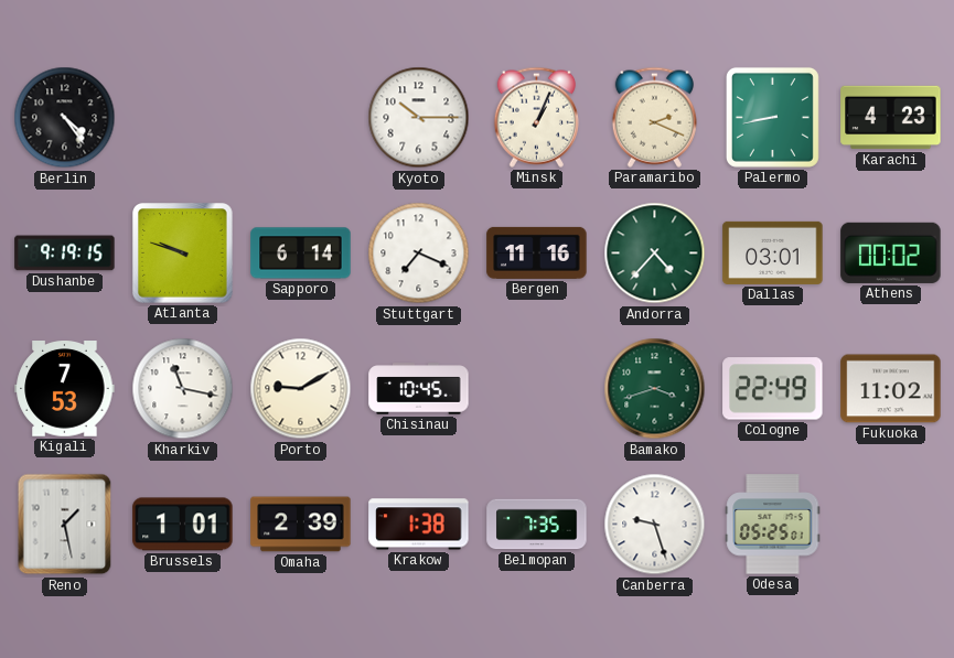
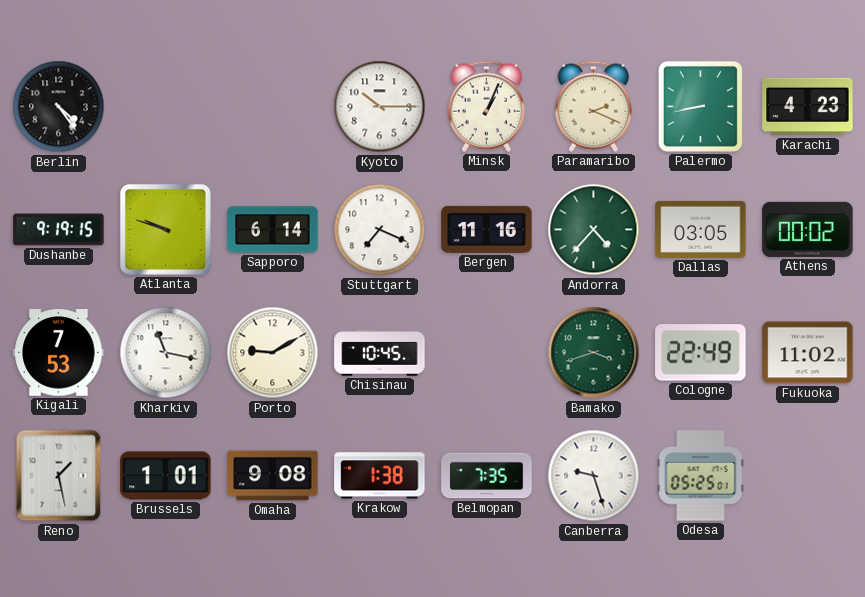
Dallas: 03:01 -> 03:05
Omaha: 2:39 -> 9:08
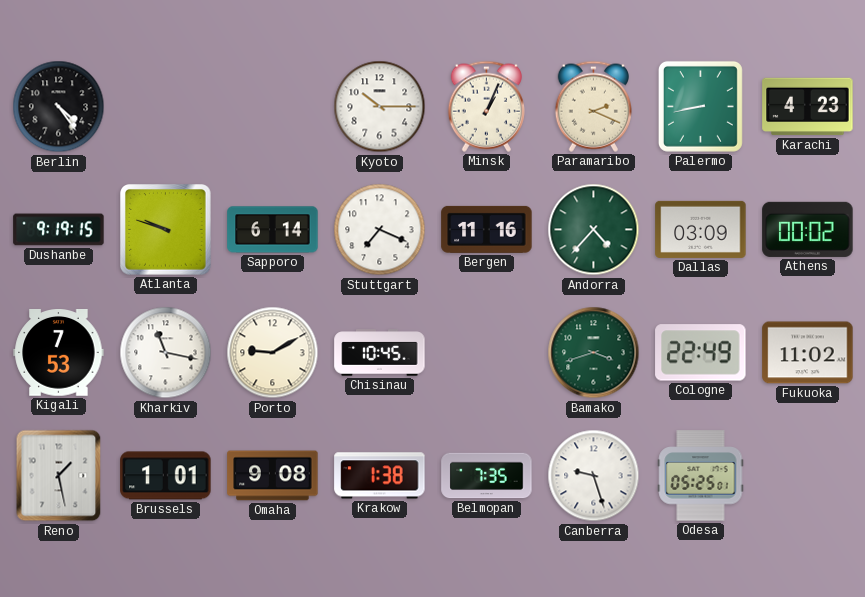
Dallas: 03:05 -> 03:09
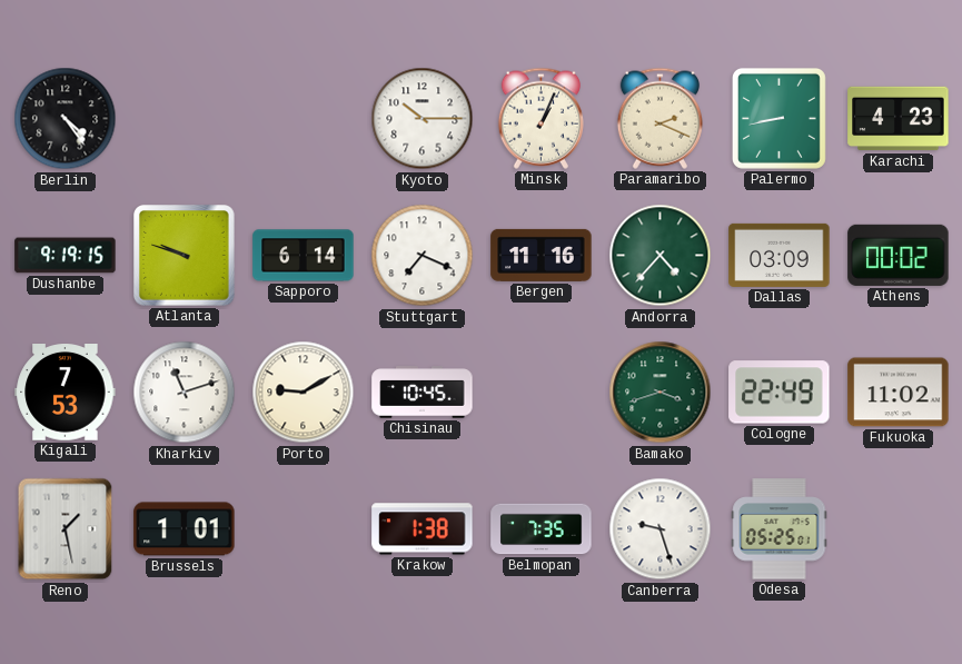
Kharkiv: 11:17 -> 11:12
Omaha: 9:08 -> none
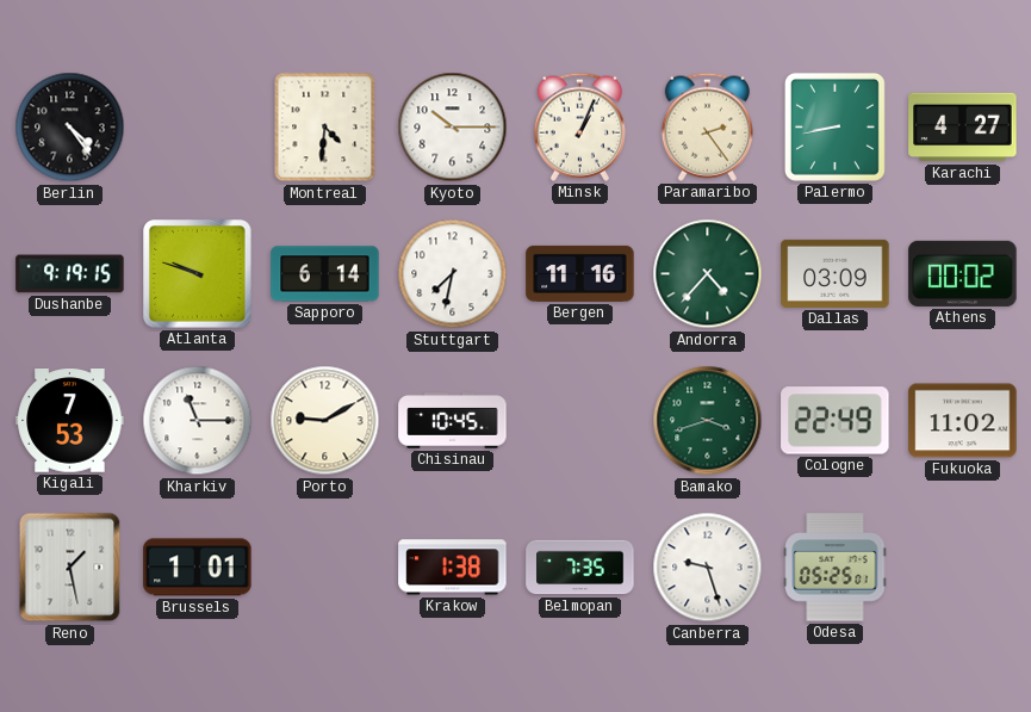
Montreal: none -> 4:31
Paramaribo: 2:19 -> 2:24
Karachi: 4:23 -> 4:27
Stuttgart: 7:19 -> 7:32
Kharkiv: 11:12 -> 11:15
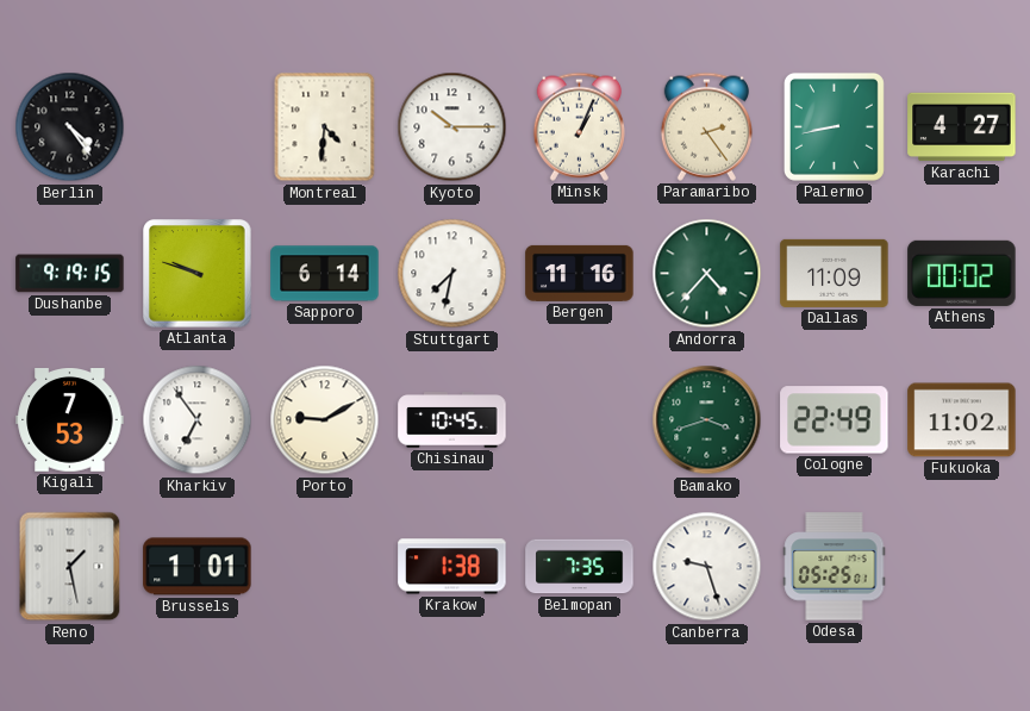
Dallas: 03:09 -> 11:09
Kharkiv: 11:15 -> 6:54
